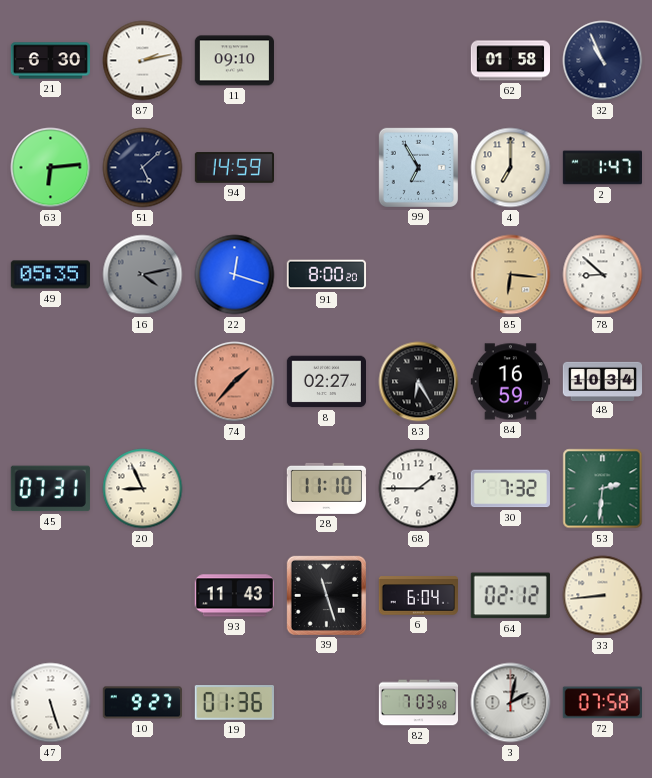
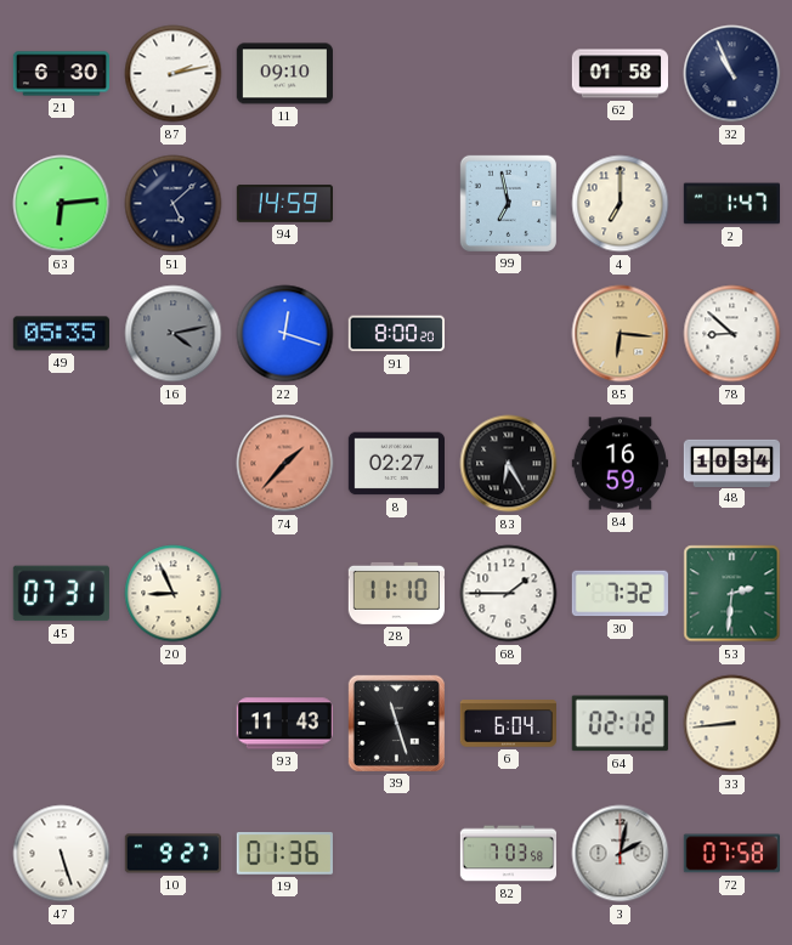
99: 6:55 -> 6:58
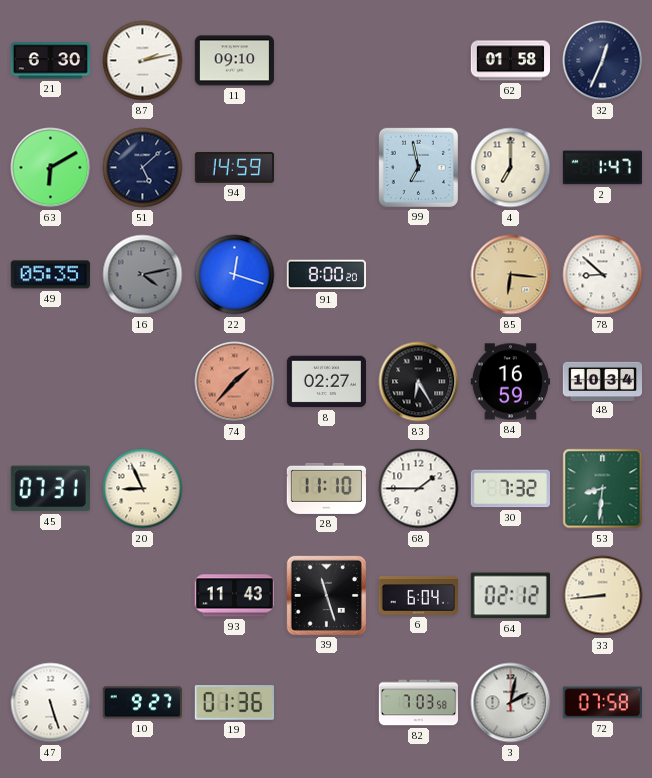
32: 10:56 -> 12:34
63: 6:14 -> 6:10
53: 2:31 -> 8:31
